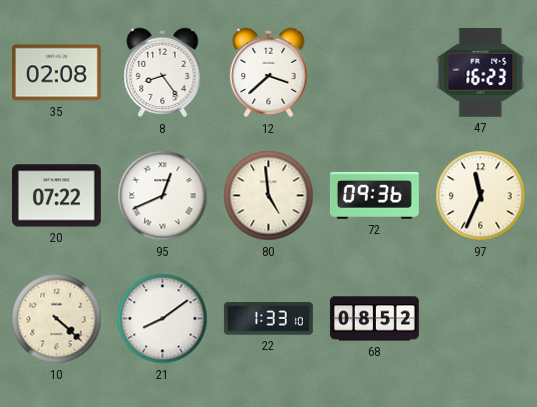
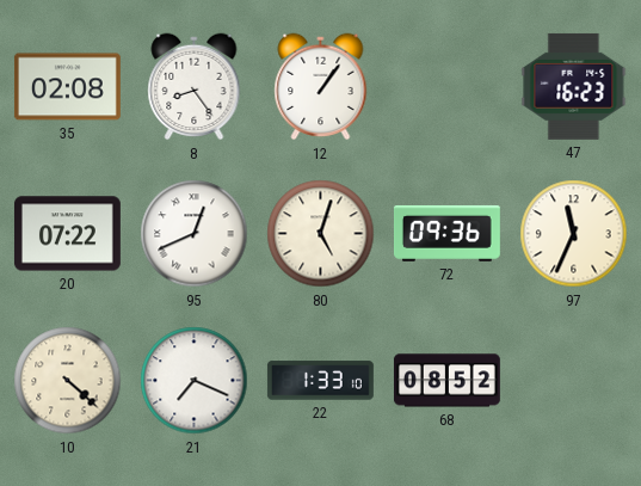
12: 3:38 -> 1:06
80: 4:59 -> 5:03
21: 8:09 -> 7:19
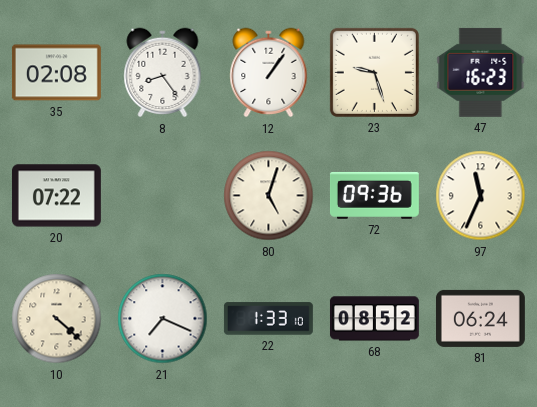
23: none -> 9:27
95: 12:41 -> none
81: none -> 06:24
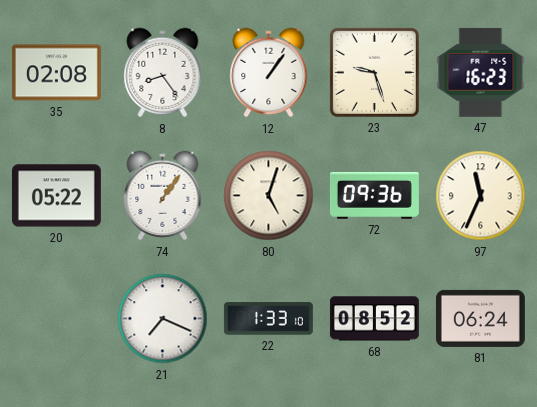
20: 07:22 -> 05:22
74: none -> 1:06
10: 4:22 -> none
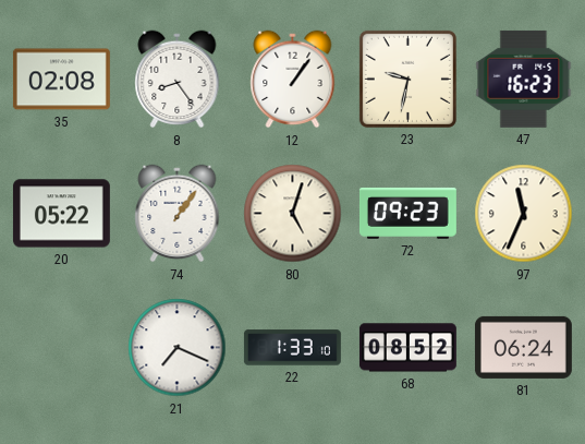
23: 9:27 -> 9:32
72: 09:36 -> 09:23
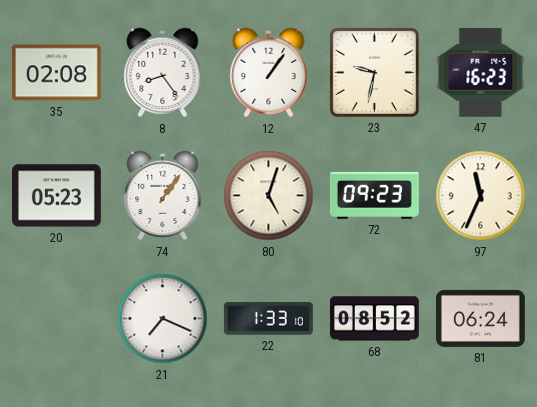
20: 05:22 -> 05:23
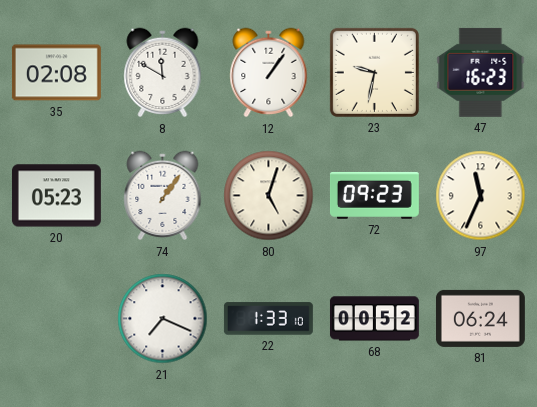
8: 8:24 -> 11:50
68: 08:52 -> 00:52
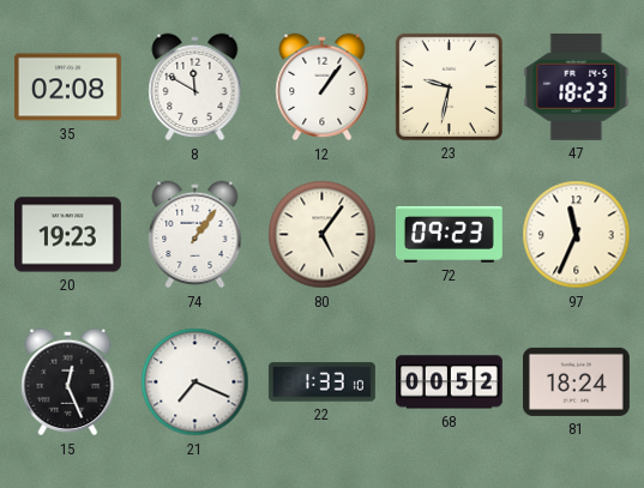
47: 16:23 -> 18:23
20: 05:23 -> 19:23
80: 5:03 -> 5:06
15: none -> 12:26
81: 06:24 -> 18:24
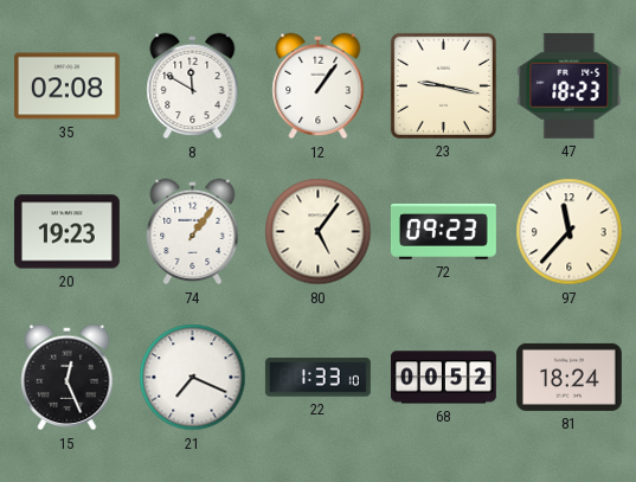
23: 9:32 -> 9:17
97: 11:34 -> 11:37
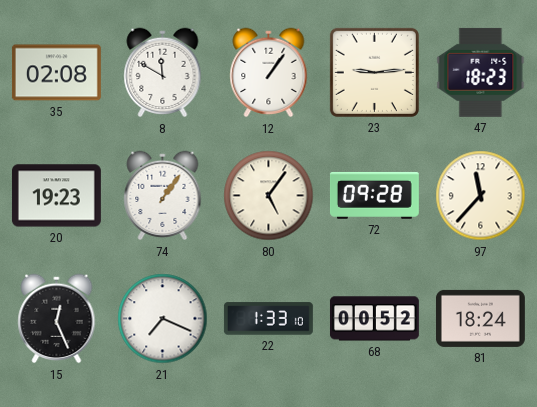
23: 9:17 -> 9:14
72: 09:23 -> 09:28
